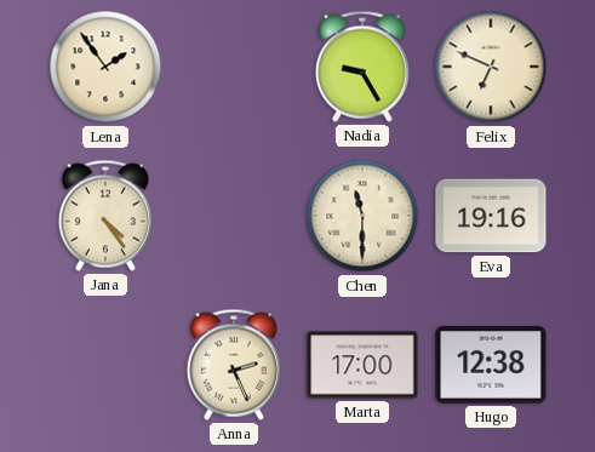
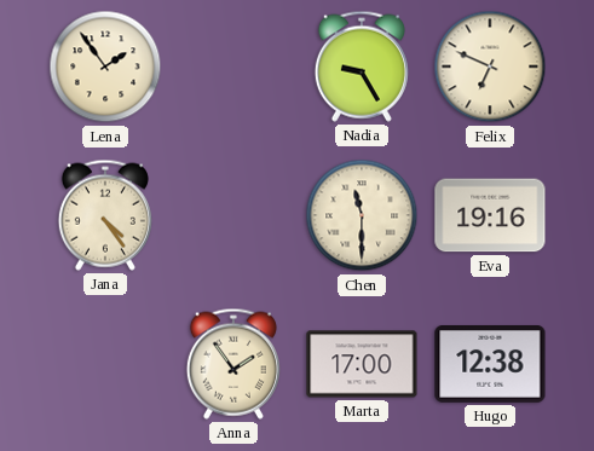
Anna: 2:26 -> 1:54
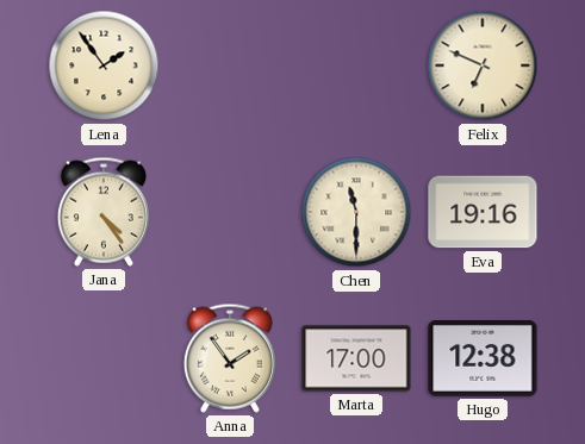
Nadia: 9:25 -> none
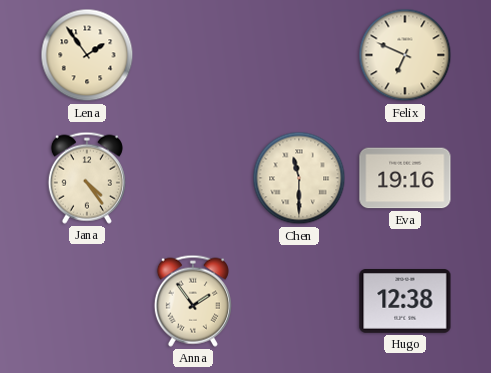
Marta: 17:00 -> none
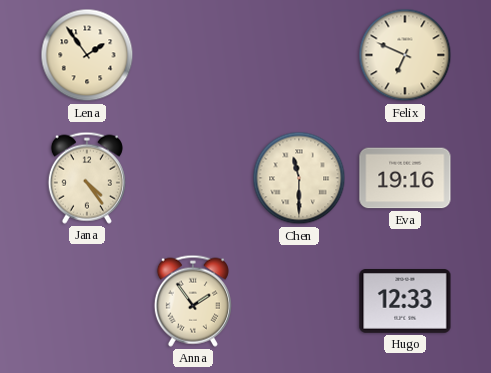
Hugo: 12:38 -> 12:33
